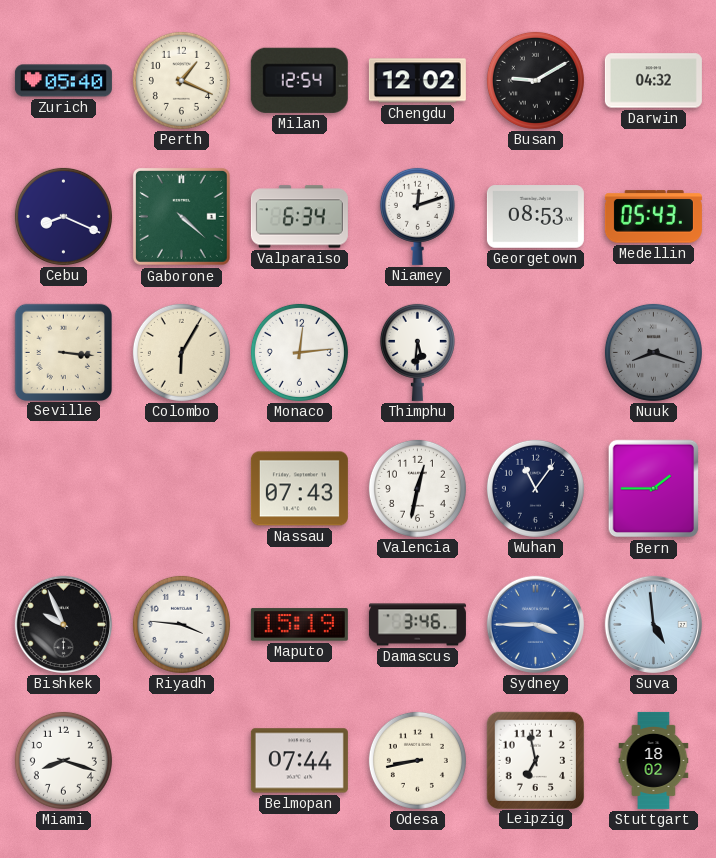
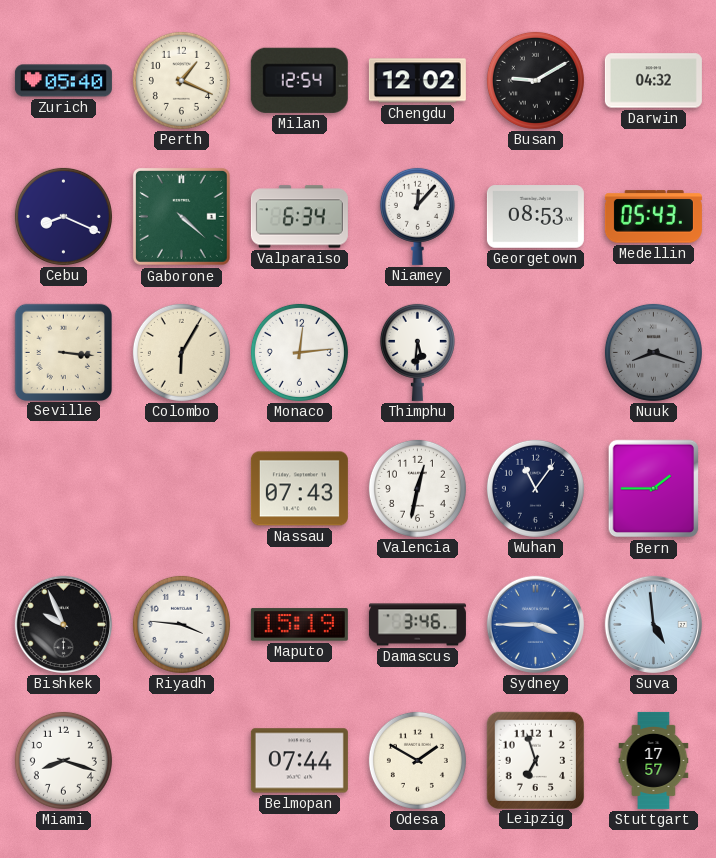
Niamey: 12:12 -> 12:07
Odesa: 8:43 -> 1:50
Leipzig: 6:58 -> 6:57
Stuttgart: 18:02 -> 17:57
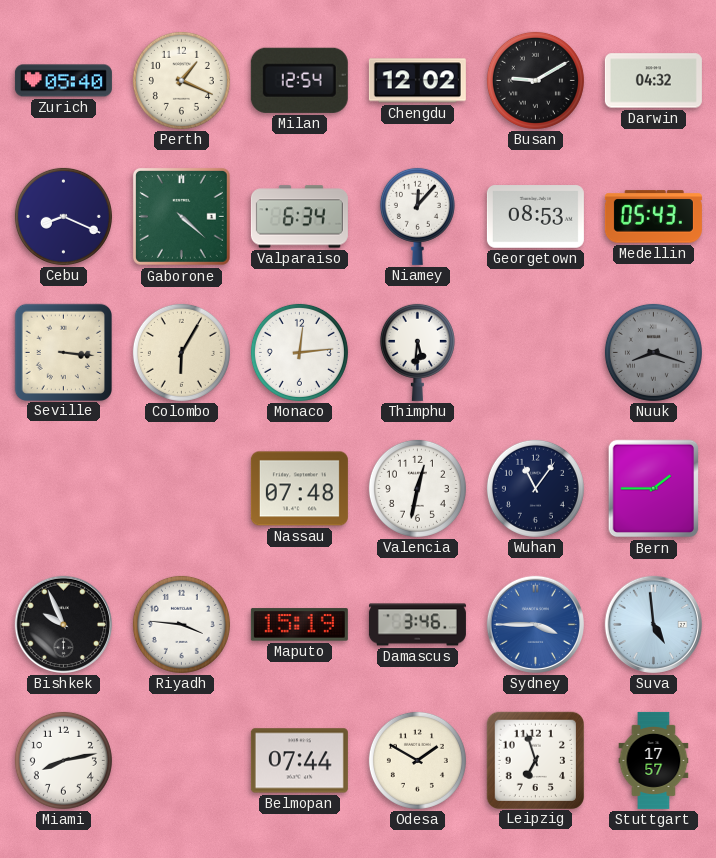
Nassau: 07:43 -> 07:48
Miami: 8:18 -> 8:13
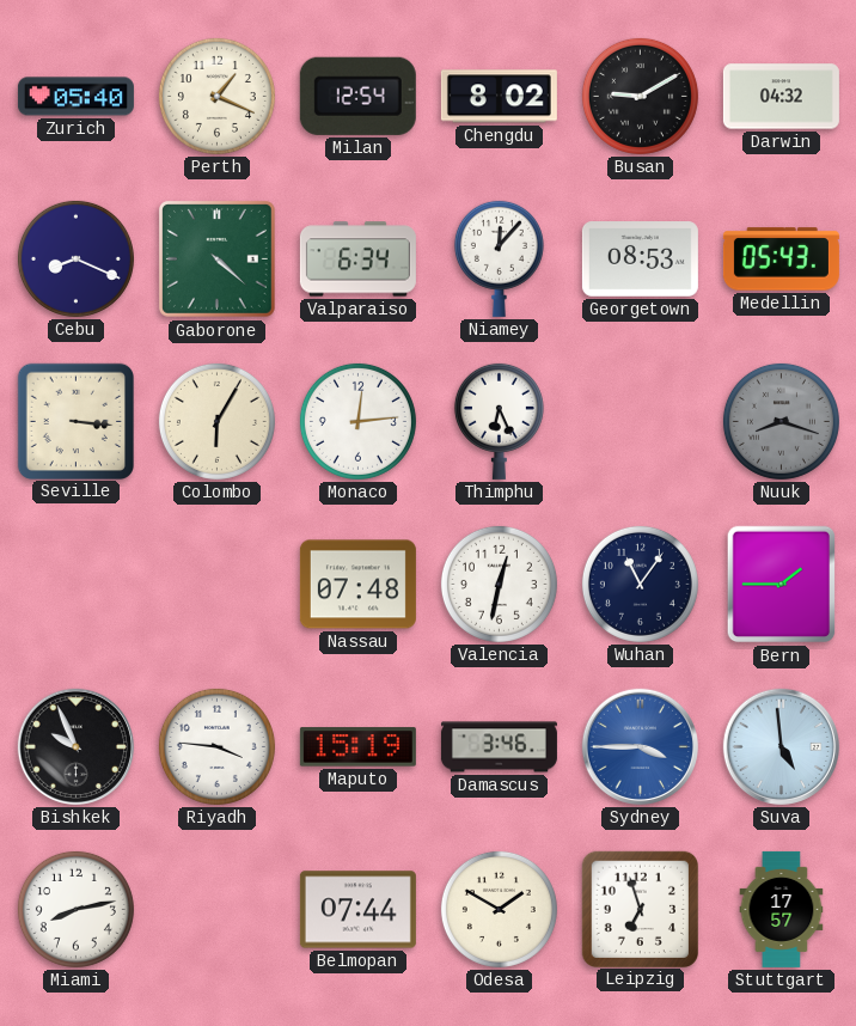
Chengdu: 12:02 -> 8:02
Thimphu: 5:31 -> 6:26
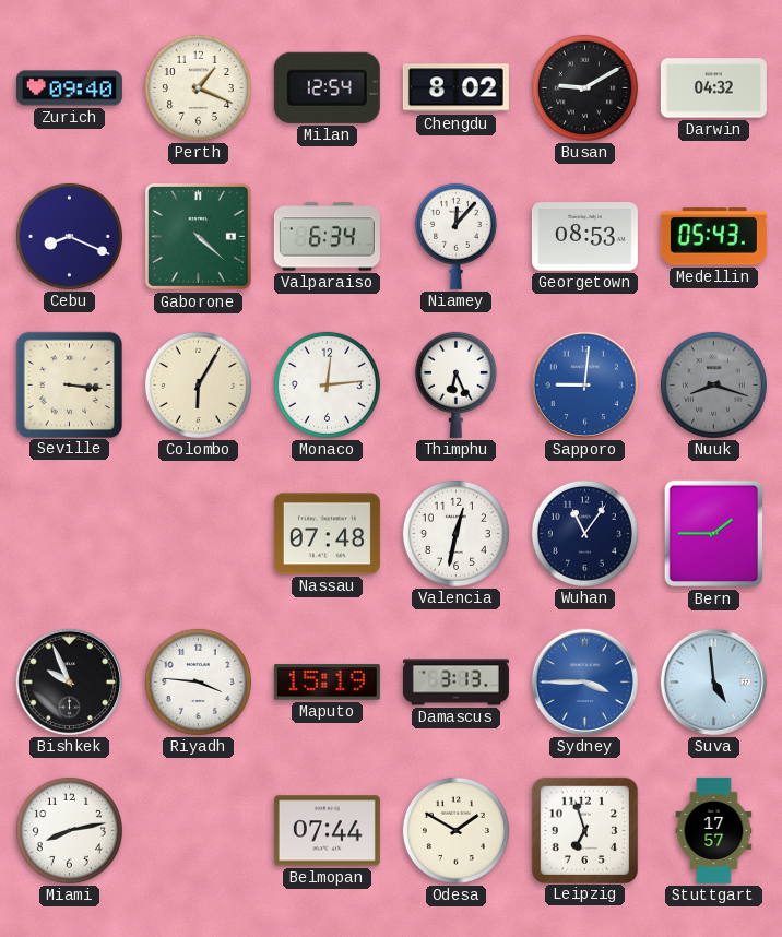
Zurich: 05:40 -> 09:40
Sapporo: none -> 9:01
Damascus: 3:46 -> 3:13
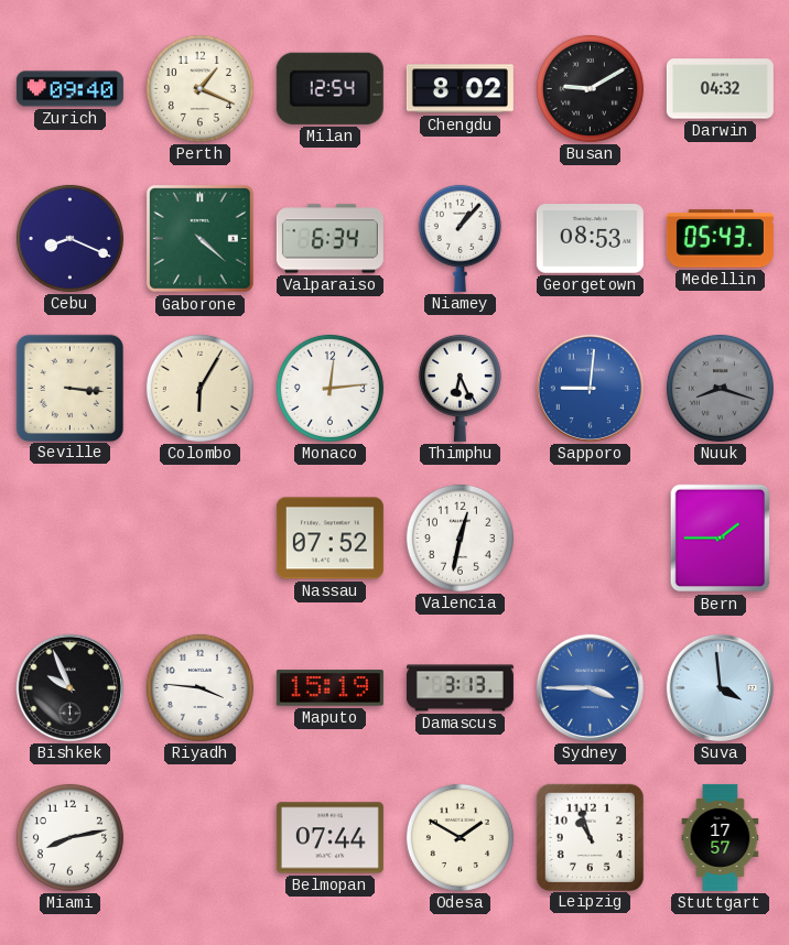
Niamey: 12:07 -> 1:07
Nassau: 07:48 -> 07:52
Wuhan: 11:06 -> none
Suva: 4:59 -> 3:59
Leipzig: 6:57 -> 10:57
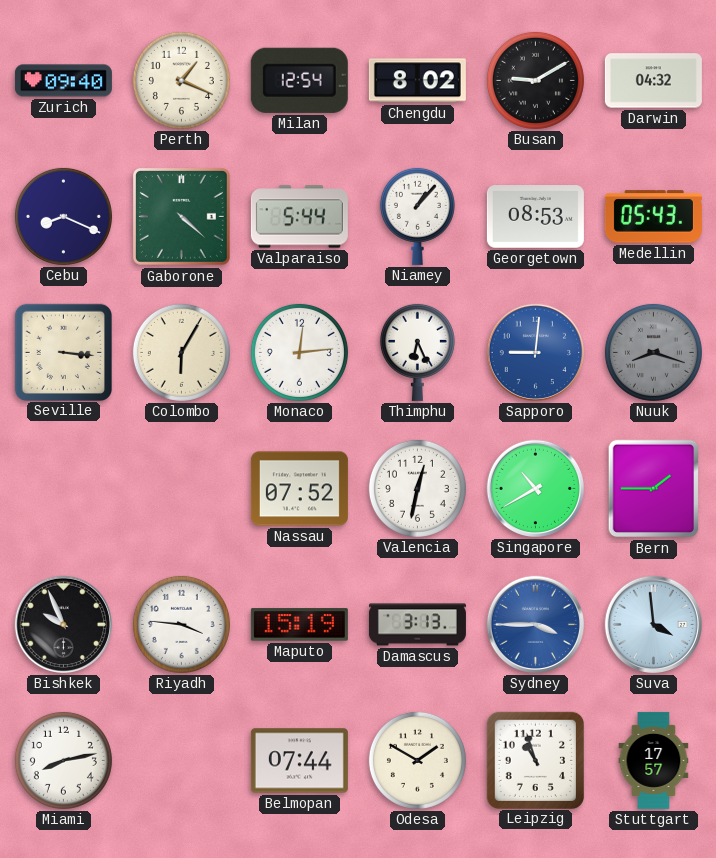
Valparaiso: 6:34 -> 5:44
Singapore: none -> 10:40
